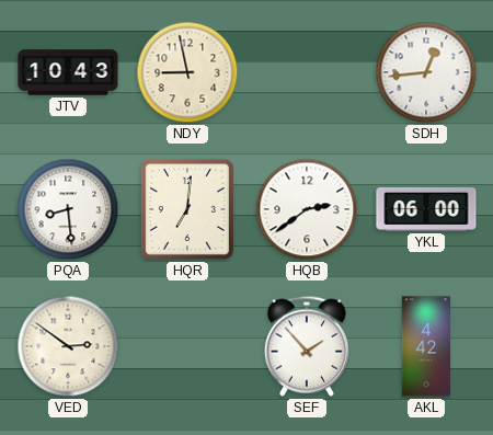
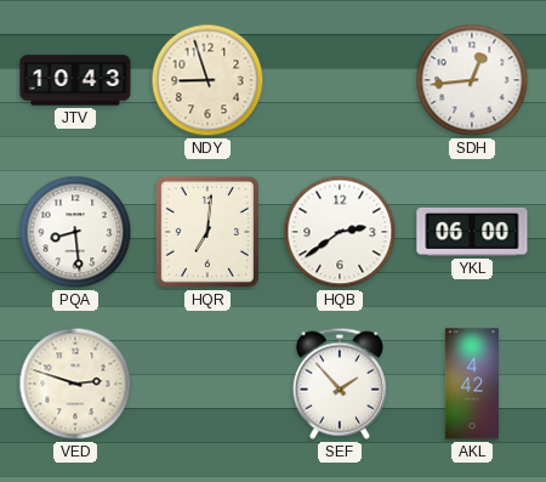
NDY: 8:58 -> 8:57
VED: 2:51 -> 2:48
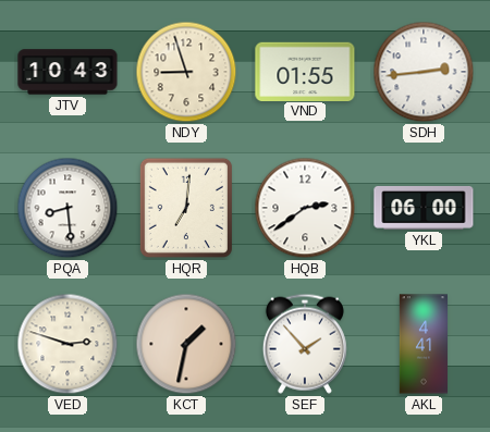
VND: none -> 01:55
SDH: 12:44 -> 2:44
KCT: none -> 1:32
AKL: 4:42 -> 4:41
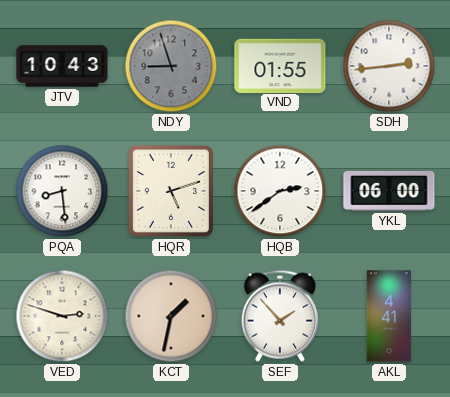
NDY dial: cream -> grey
HQR: 7:01 -> 5:12
